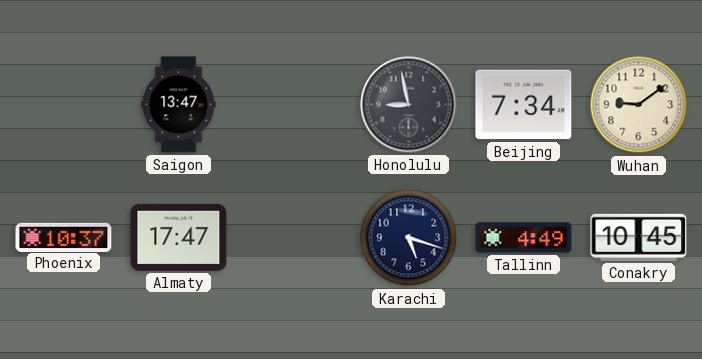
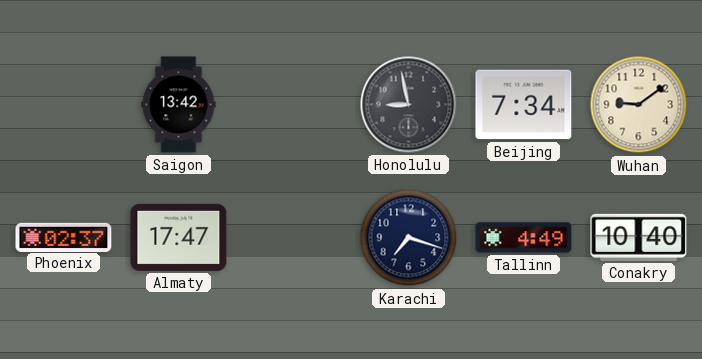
Saigon: 13:47 -> 13:42
Phoenix: 10:37 -> 02:37
Karachi: 5:18 -> 7:18
Conakry: 10:45 -> 10:40
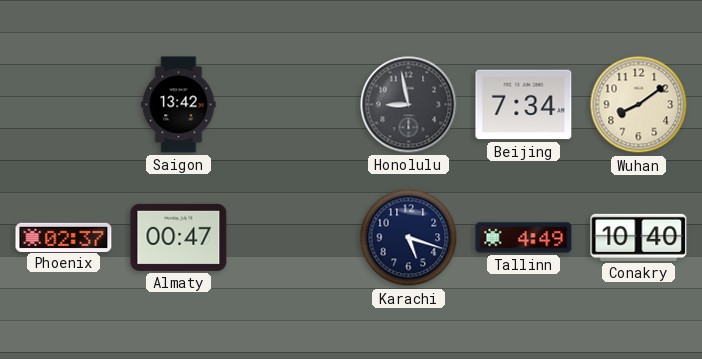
Wuhan: 9:09 -> 8:09
Almaty: 17:47 -> 00:47
Karachi: 7:18 -> 5:18
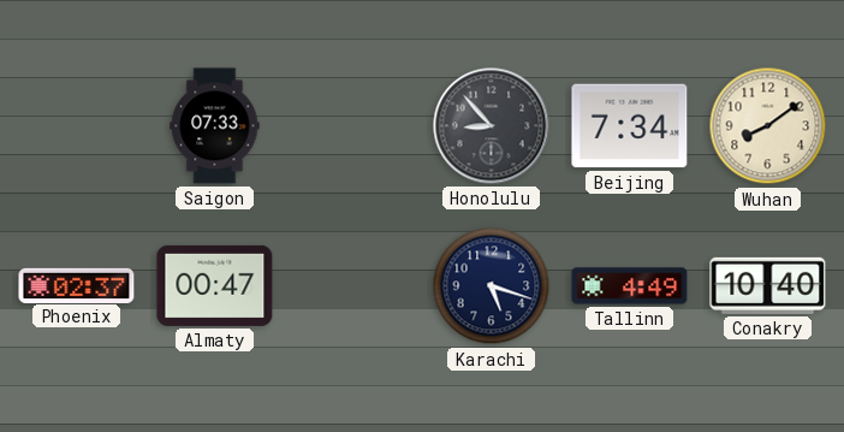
Saigon: 13:42 -> 07:33
Honolulu: 8:58 -> 8:53
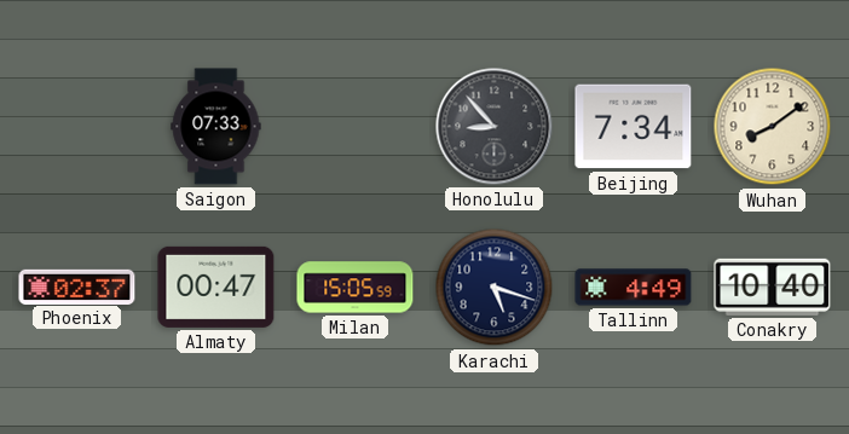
Milan: none -> 15:05
